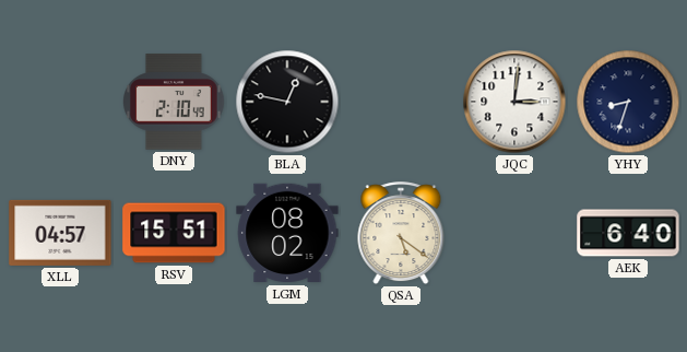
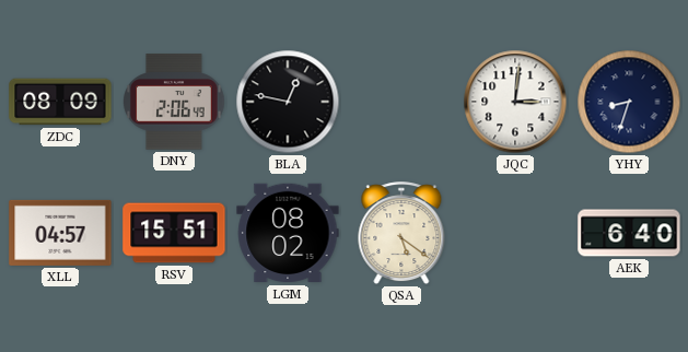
ZDC: none -> 08:09
DNY: 2:10 -> 2:06
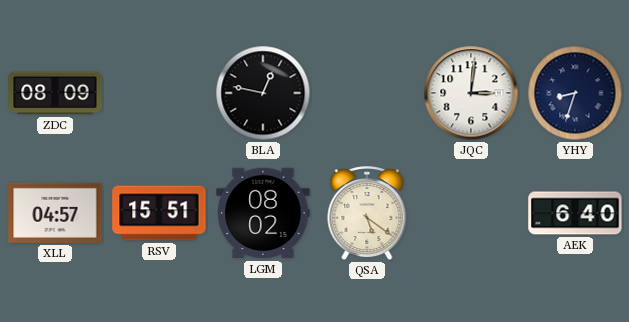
DNY: 2:06 -> none
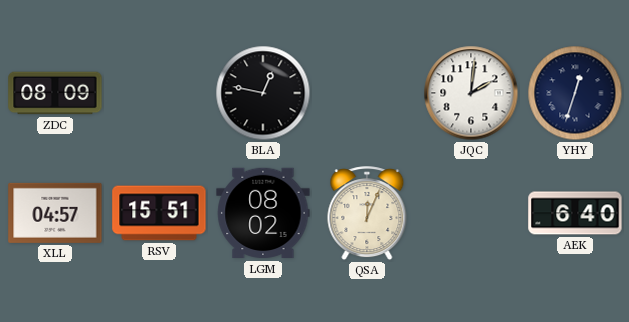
JQC: 3:01 -> 2:01
YHY: 8:33 -> 12:33
QSA: 5:21 -> 12:04
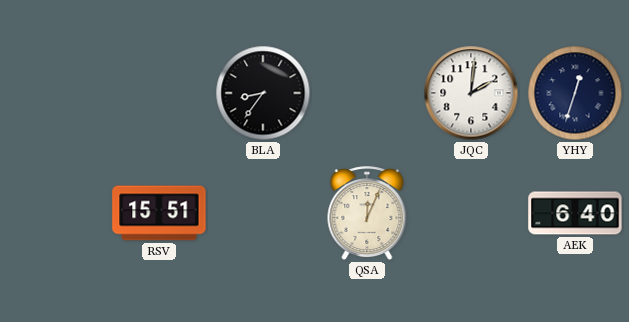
ZDC: 08:09 -> none
BLA: 12:47 -> 8:36
XLL: 04:57 -> none
LGM: 08:02 -> none
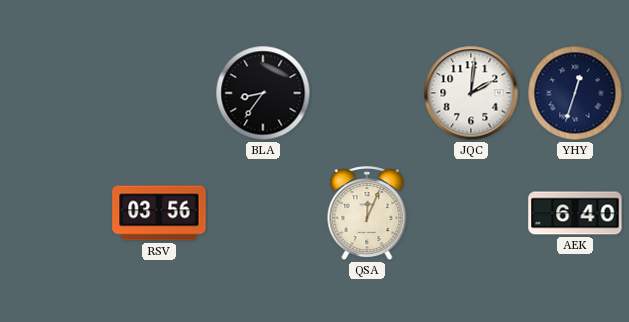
RSV: 15:51 -> 03:56
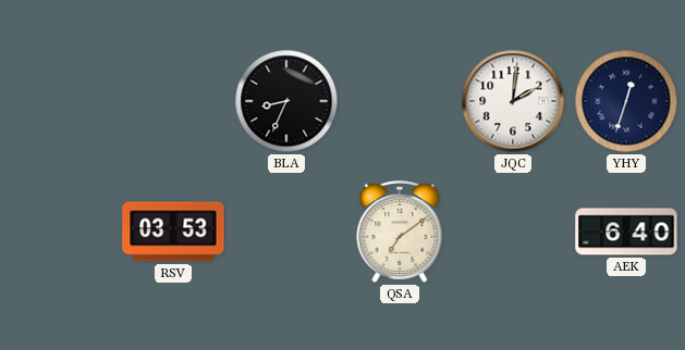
BLA: 8:36 -> 8:34
RSV: 03:56 -> 03:53
QSA: 12:04 -> 7:09
